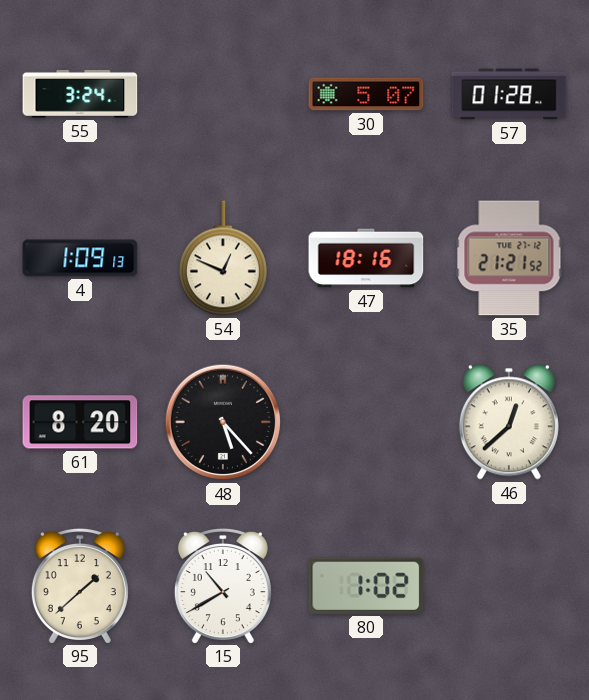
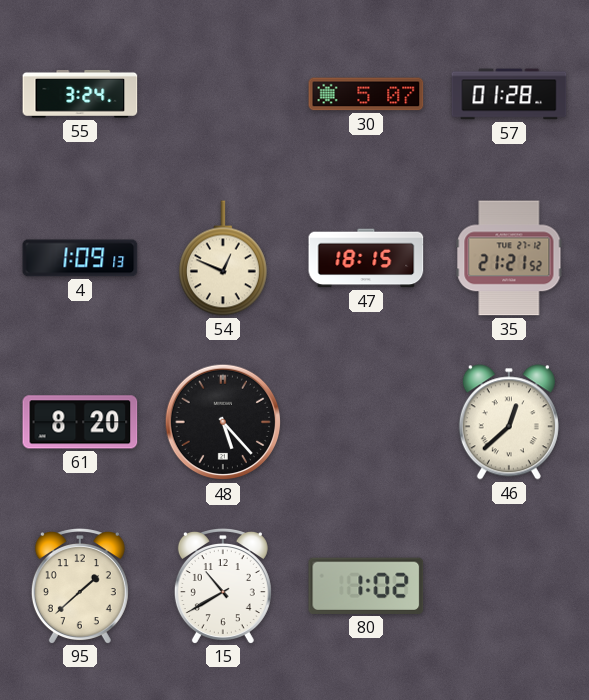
47: 18:16 -> 18:15
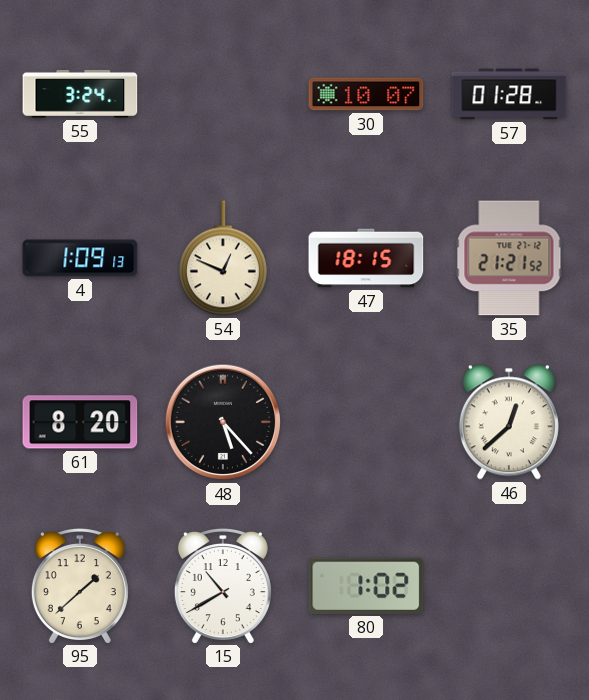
30: 5:07 -> 10:07
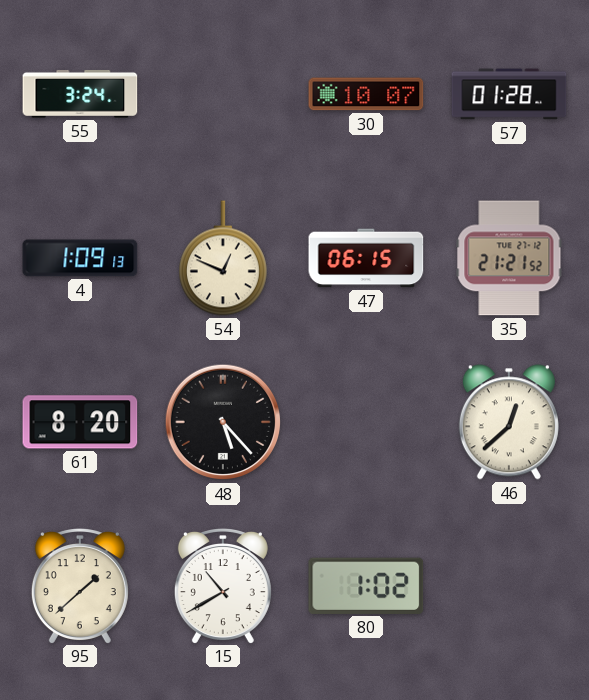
47: 18:15 -> 06:15
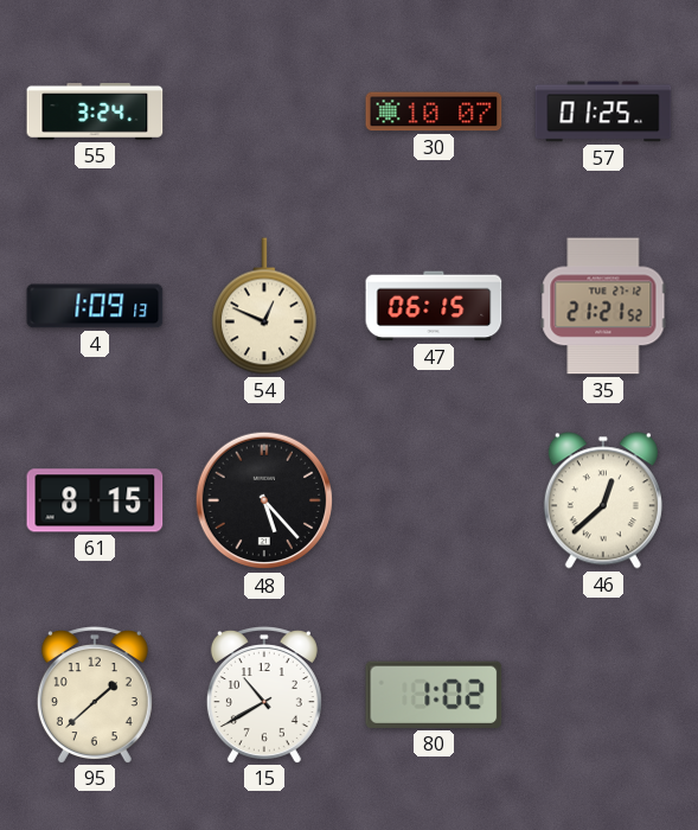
57: 01:28 -> 01:25
61: 8:20 -> 8:15
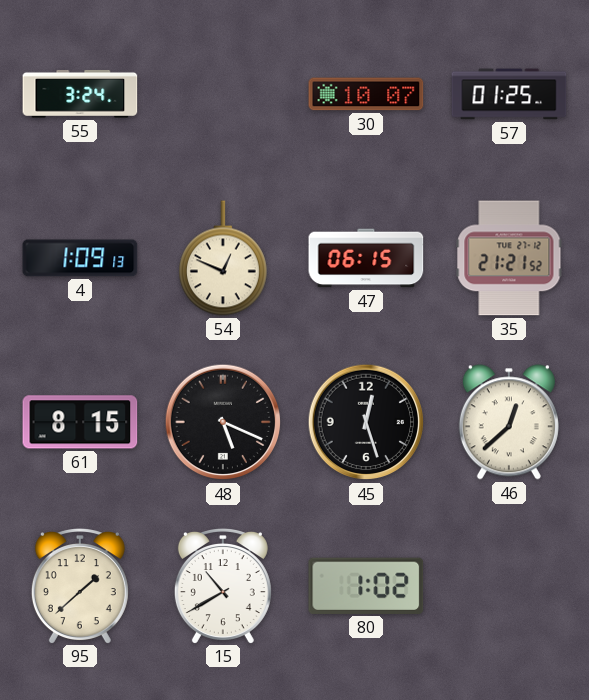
48: 5:23 -> 5:19
45: none -> 12:27
